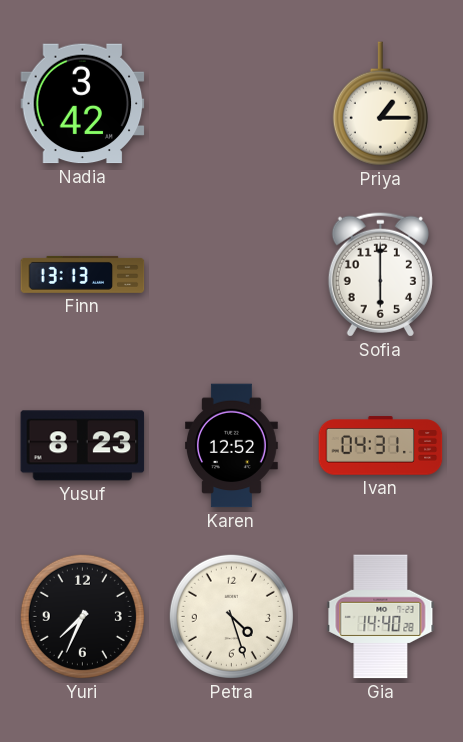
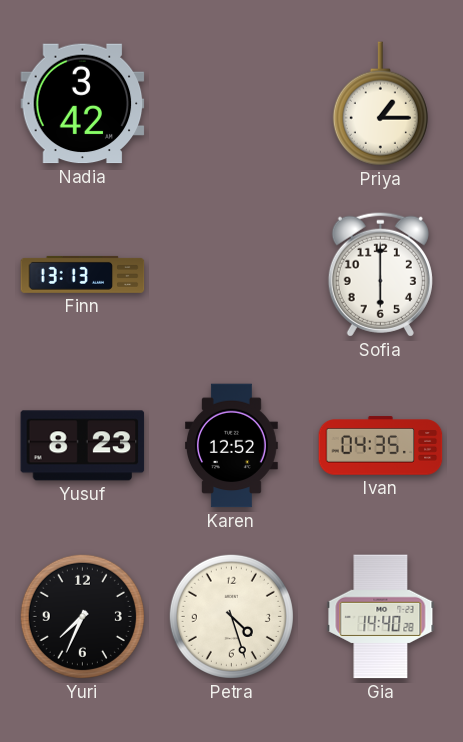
Ivan: 04:31 -> 04:35
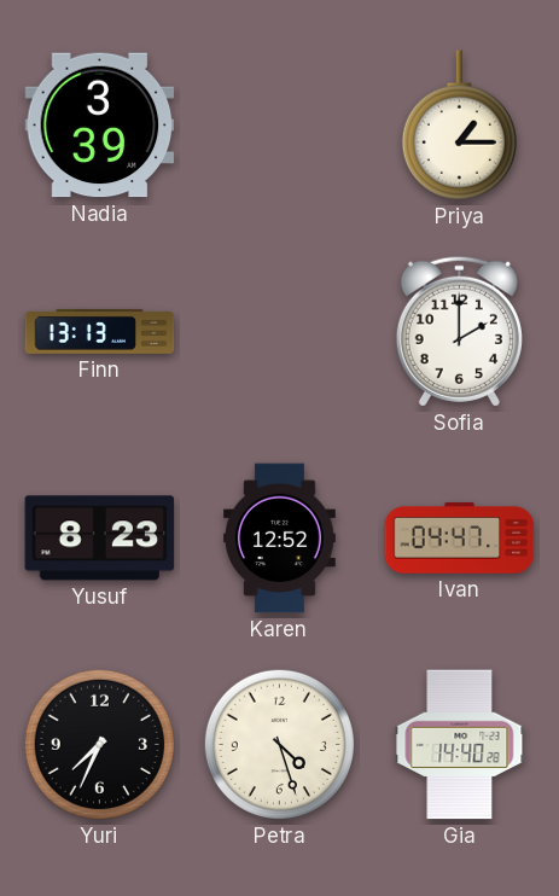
Nadia: 3:42 -> 3:39
Sofia: 6:00 -> 2:00
Ivan: 04:35 -> 04:47
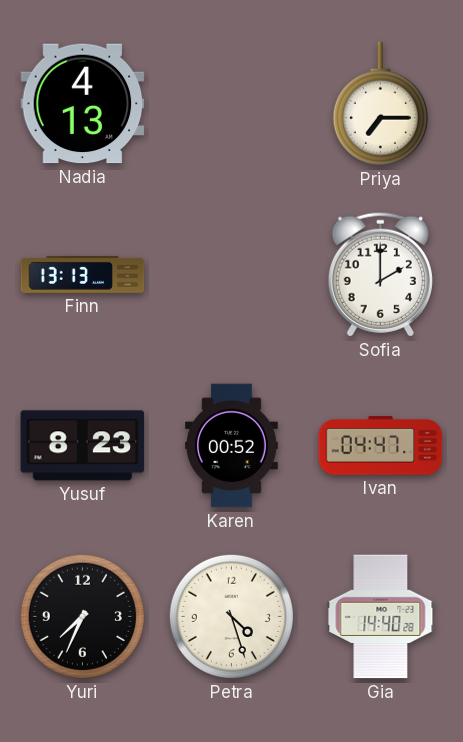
Nadia: 3:39 -> 4:13
Priya: 1:15 -> 7:15
Karen: 12:52 -> 00:52
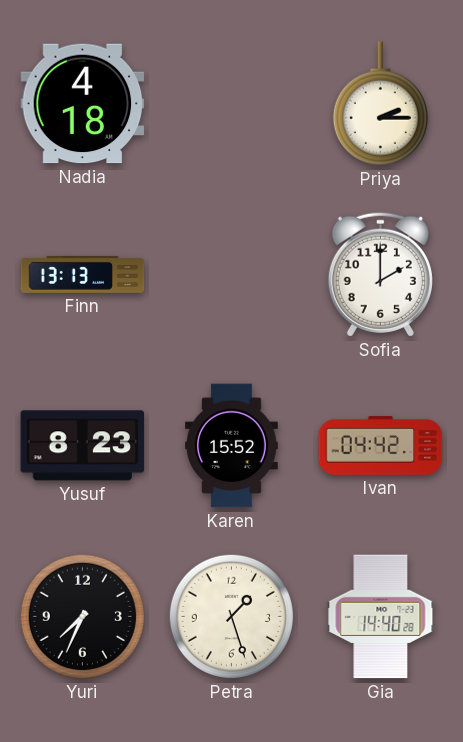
Nadia: 4:13 -> 4:18
Priya: 7:15 -> 2:15
Karen: 00:52 -> 15:52
Ivan: 04:47 -> 04:42
Petra: 4:27 -> 1:27
